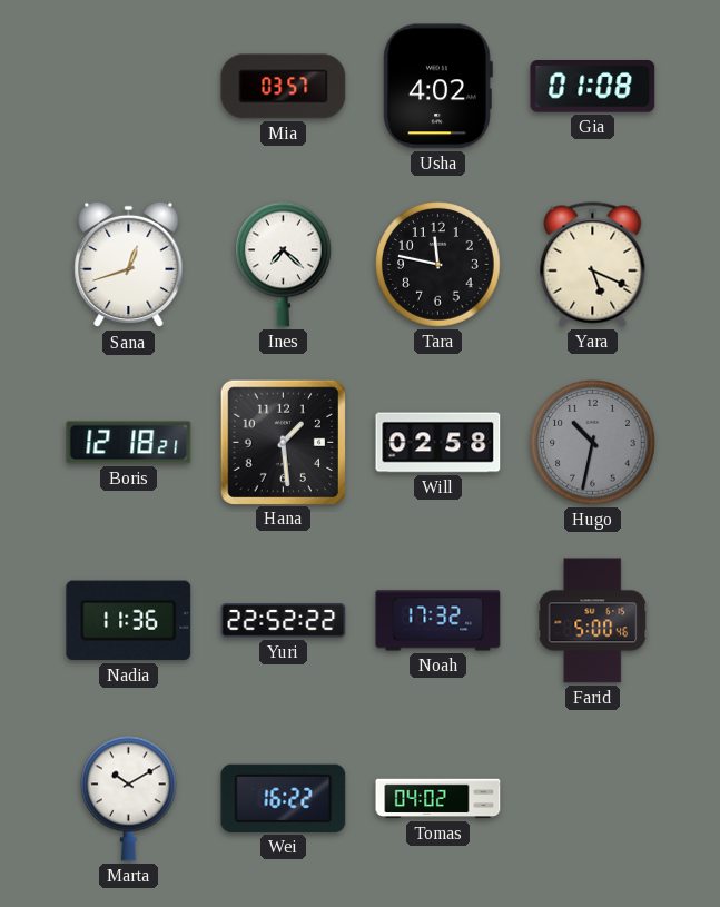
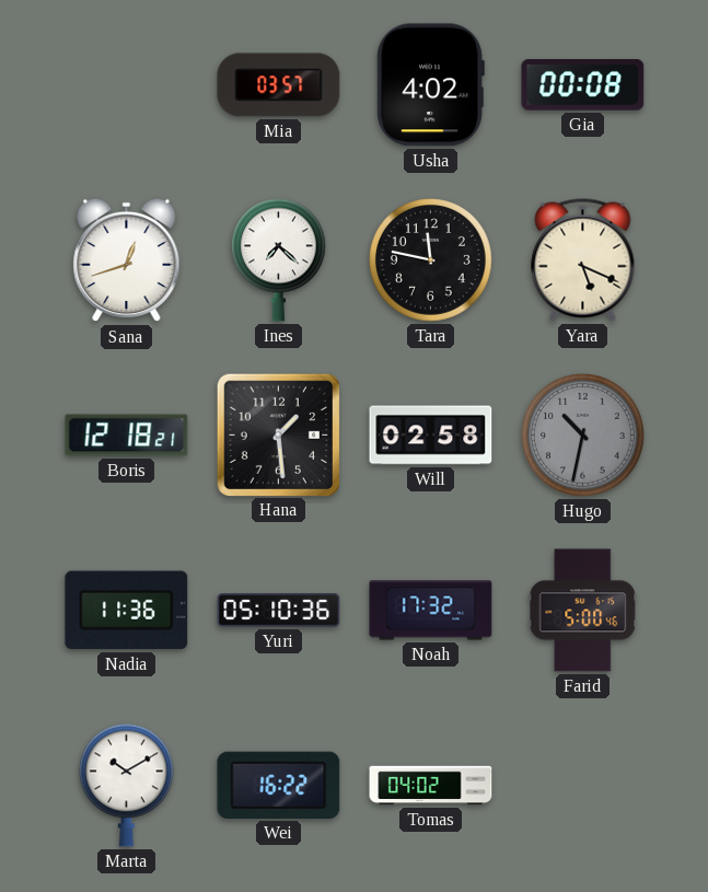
Gia: 01:08 -> 00:08
Yuri: 22:52 -> 05:10
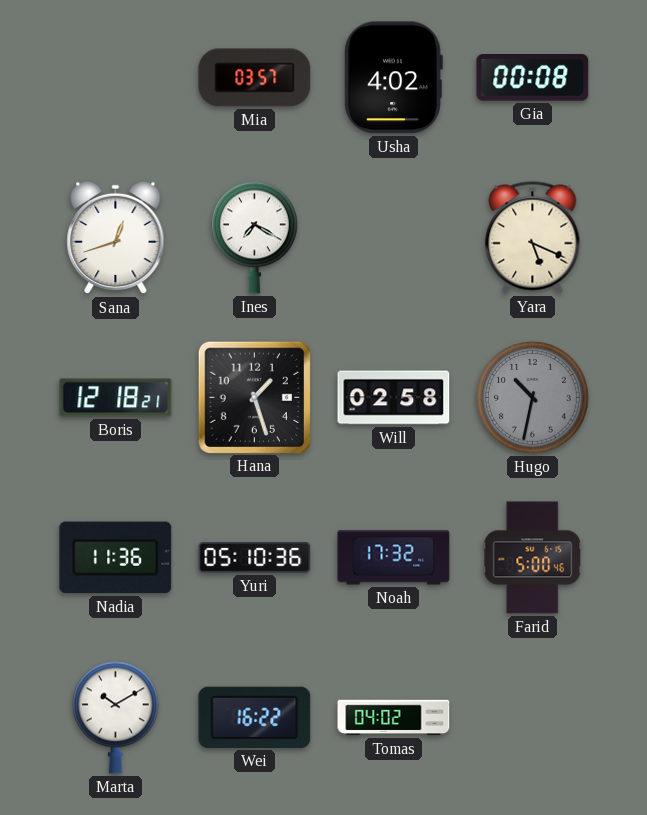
Ines: 7:22 -> 7:20
Tara: 11:47 -> none
Hana: 1:29 -> 1:27
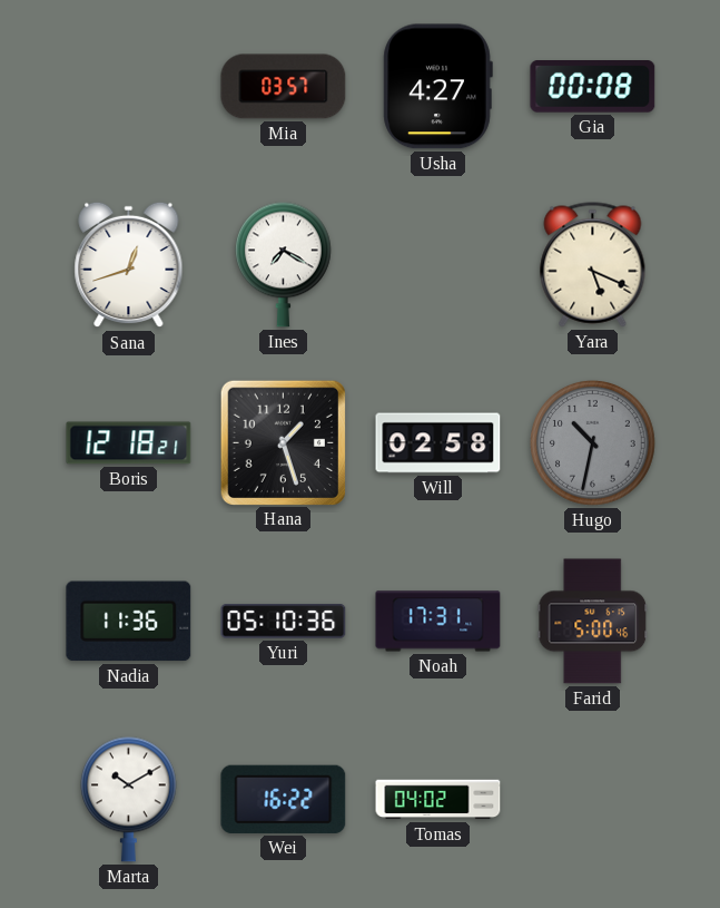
Usha: 4:02 -> 4:27
Noah: 17:32 -> 17:31
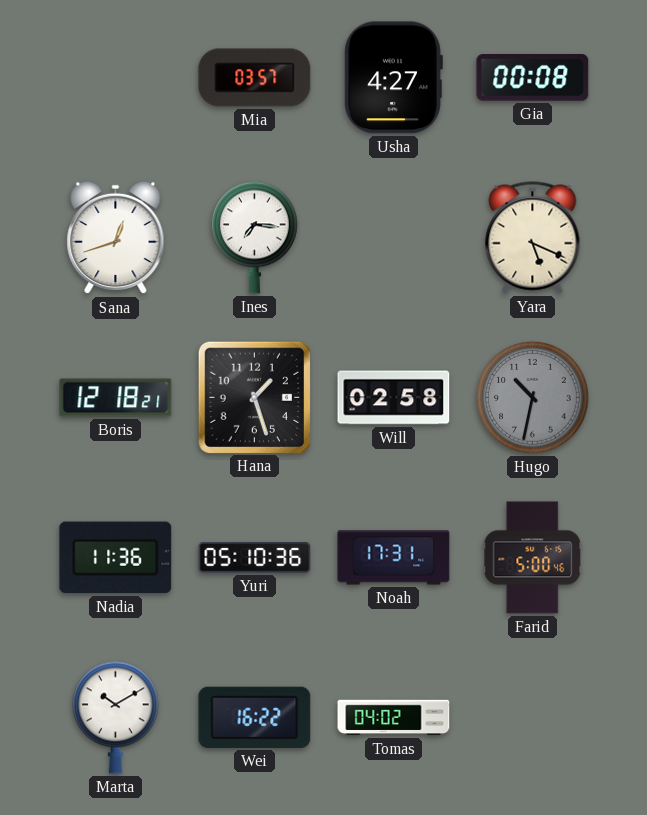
Ines: 7:20 -> 7:16
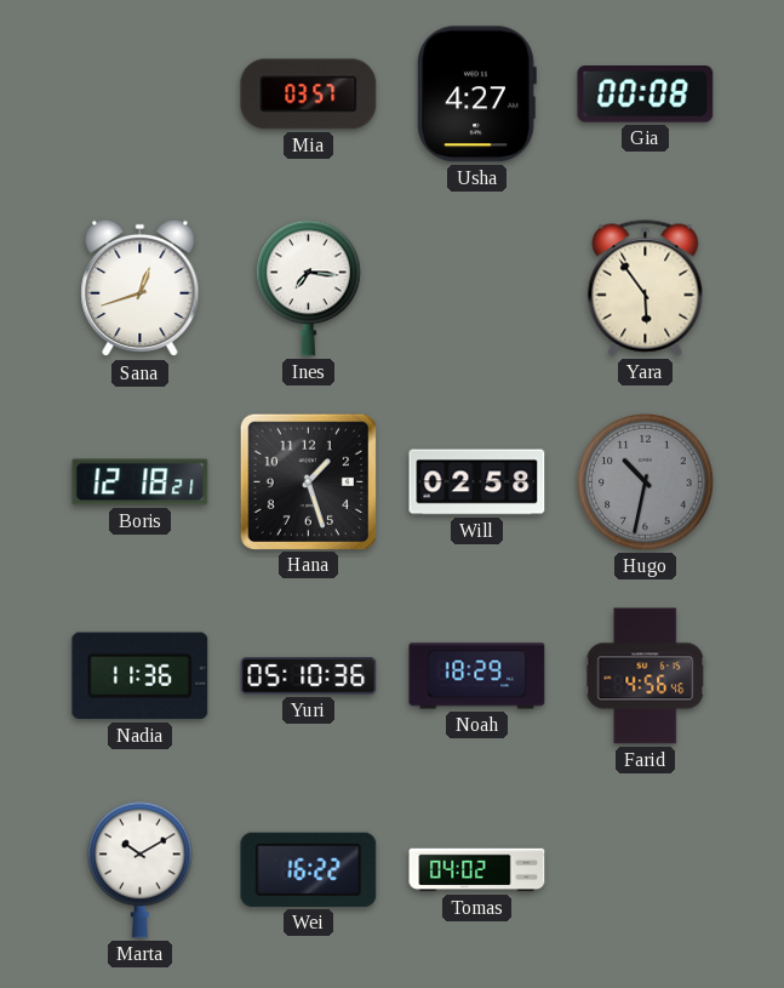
Yara: 5:19 -> 5:54
Noah: 17:31 -> 18:29
Farid: 5:00 -> 4:56
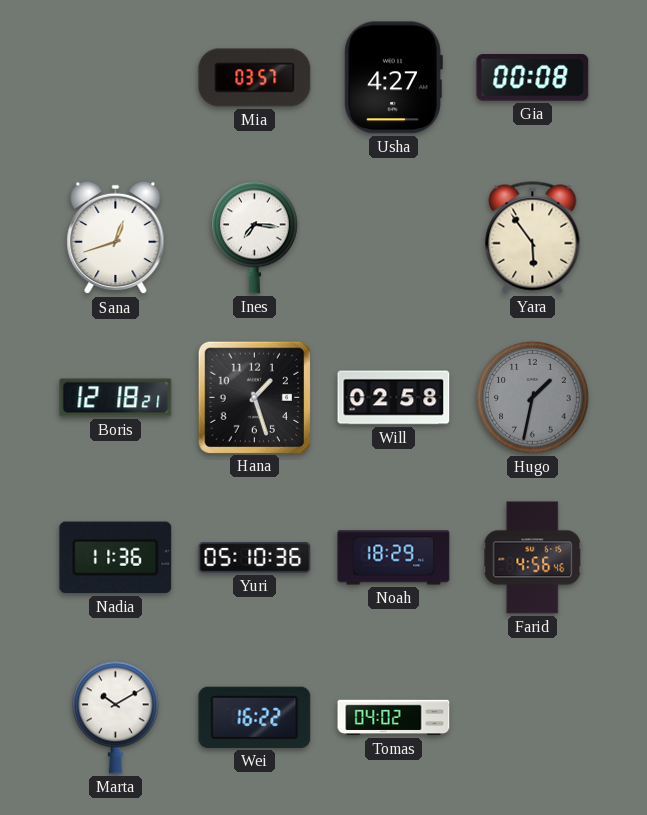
Hugo: 10:32 -> 1:32
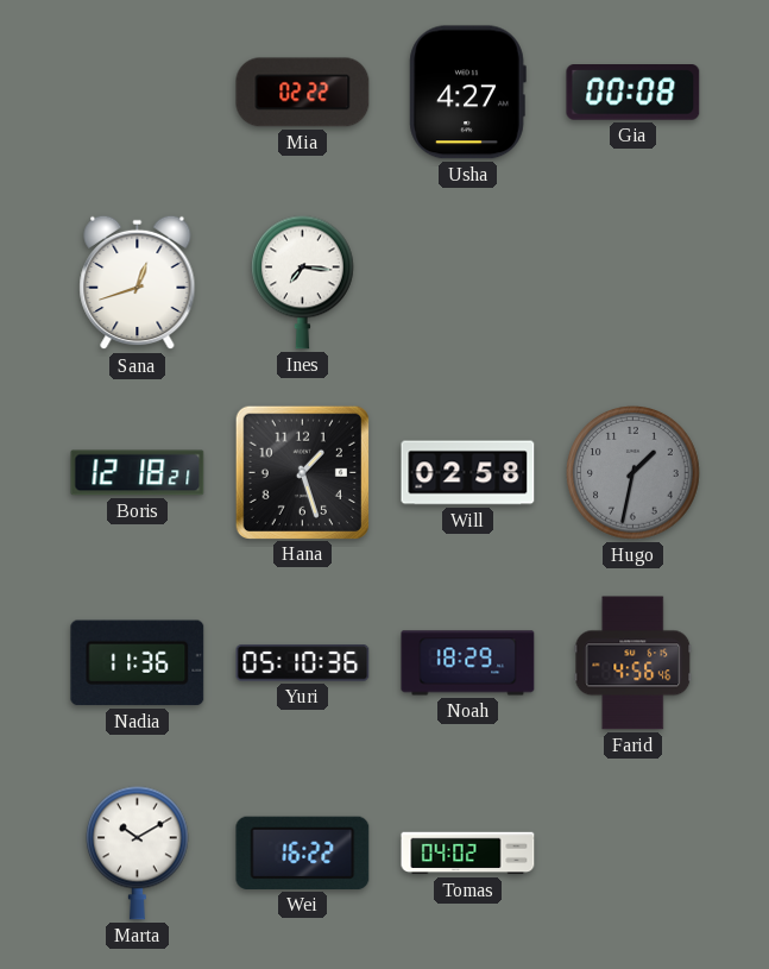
Mia: 03:57 -> 02:22
Yara: 5:54 -> none
